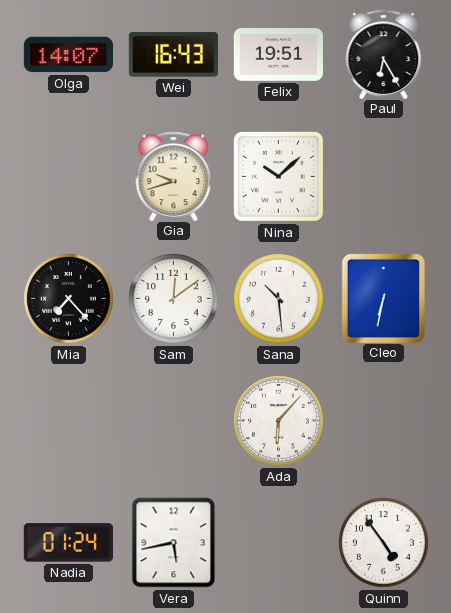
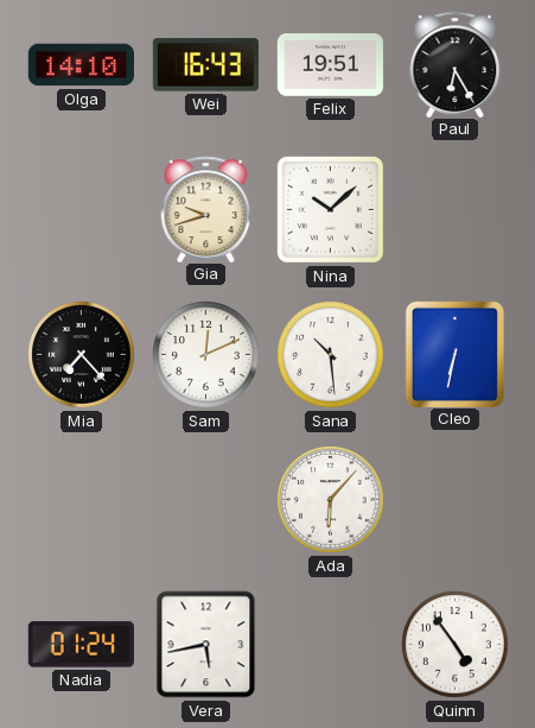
Olga: 14:07 -> 14:10
Sam: 12:09 -> 12:11
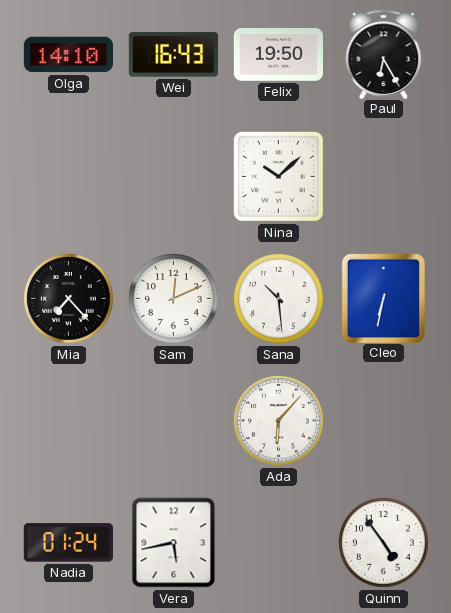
Felix: 19:51 -> 19:50
Gia: 9:42 -> none
